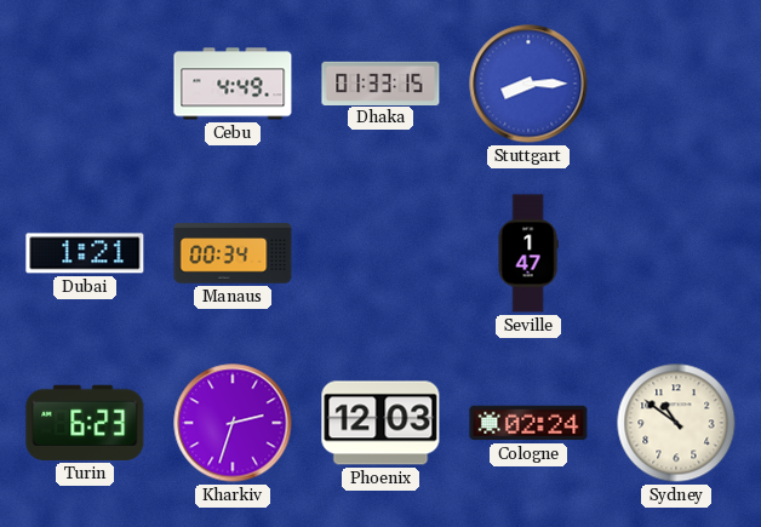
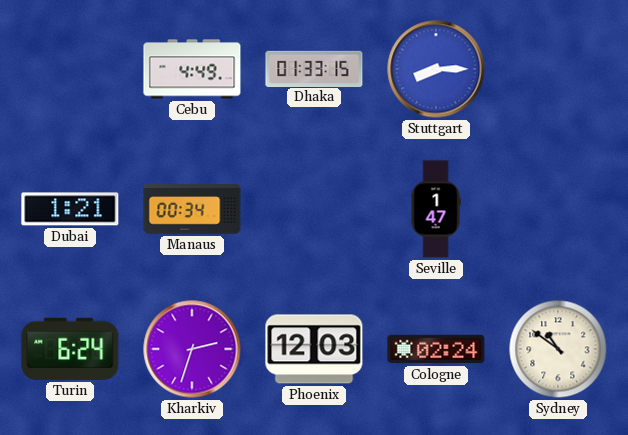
Turin: 6:23 -> 6:24
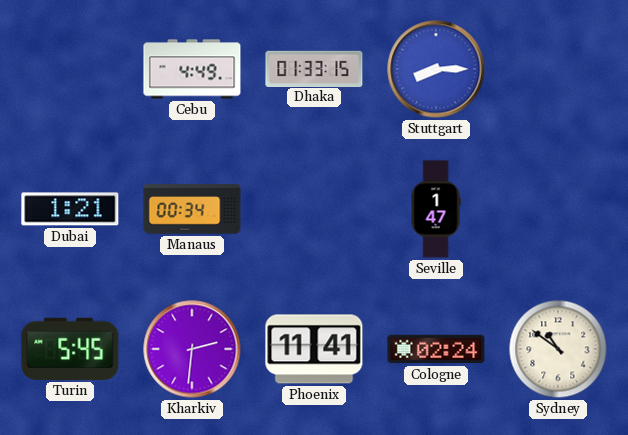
Turin: 6:24 -> 5:45
Kharkiv: 2:33 -> 2:31
Phoenix: 12:03 -> 11:41
